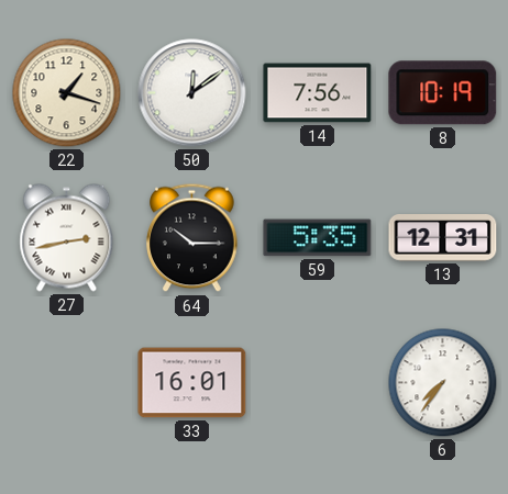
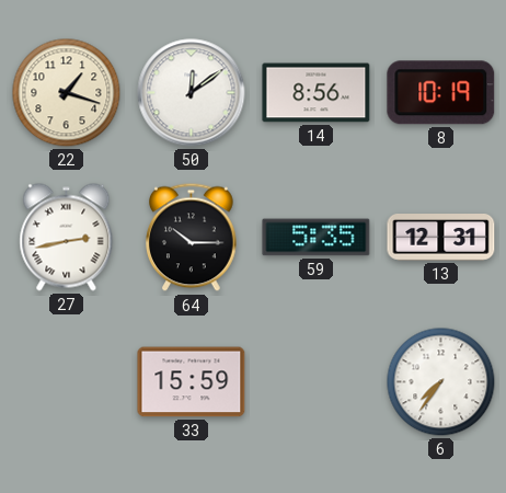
14: 7:56 -> 8:56
33: 16:01 -> 15:59
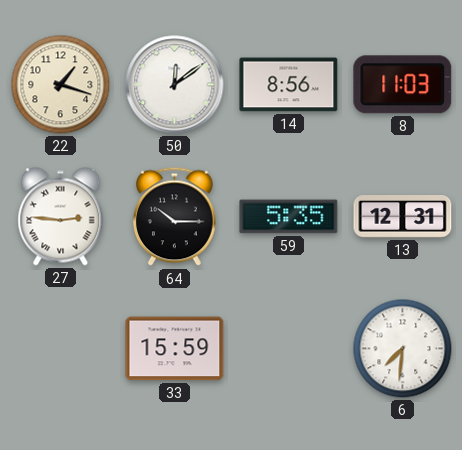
8: 10:19 -> 11:03
27: 2:43 -> 2:46
6: 7:36 -> 7:31
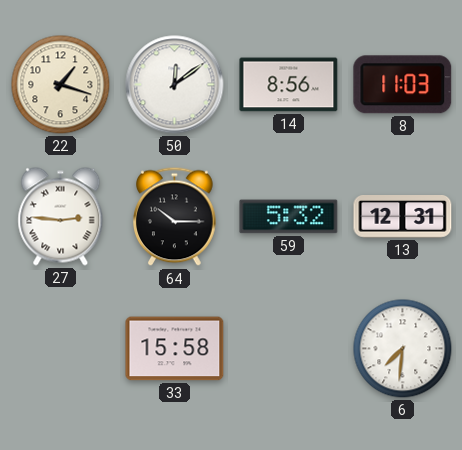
59: 5:35 -> 5:32
33: 15:59 -> 15:58
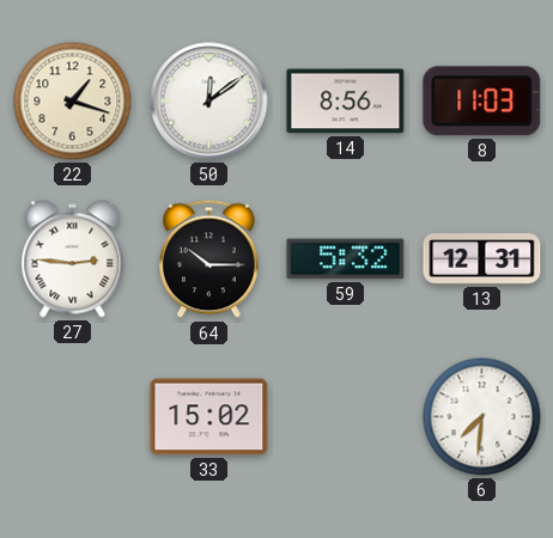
33: 15:58 -> 15:02
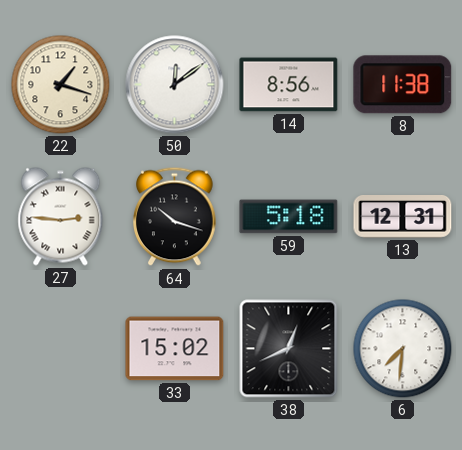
8: 11:03 -> 11:38
64: 10:15 -> 10:18
59: 5:32 -> 5:18
38: none -> 12:41
